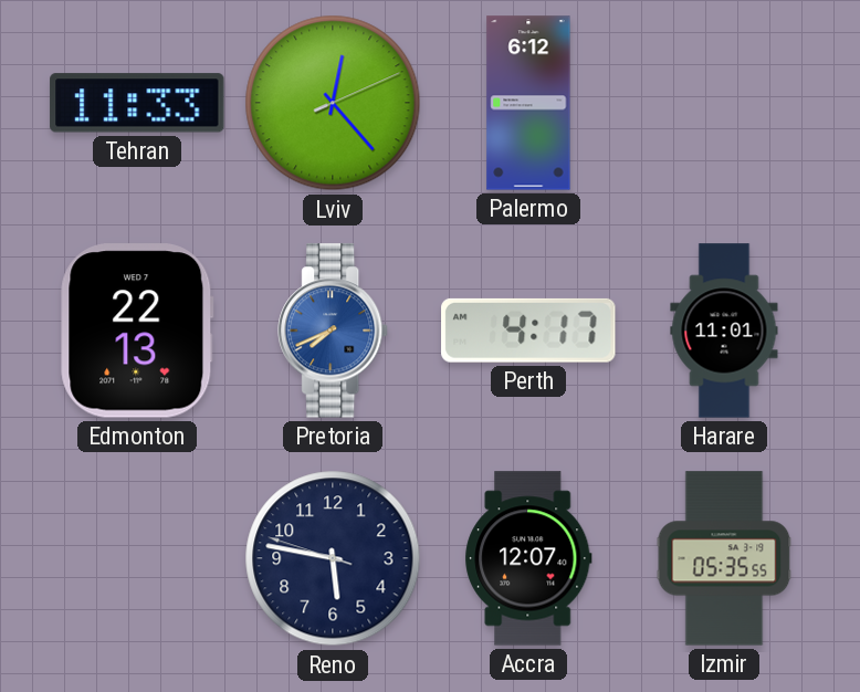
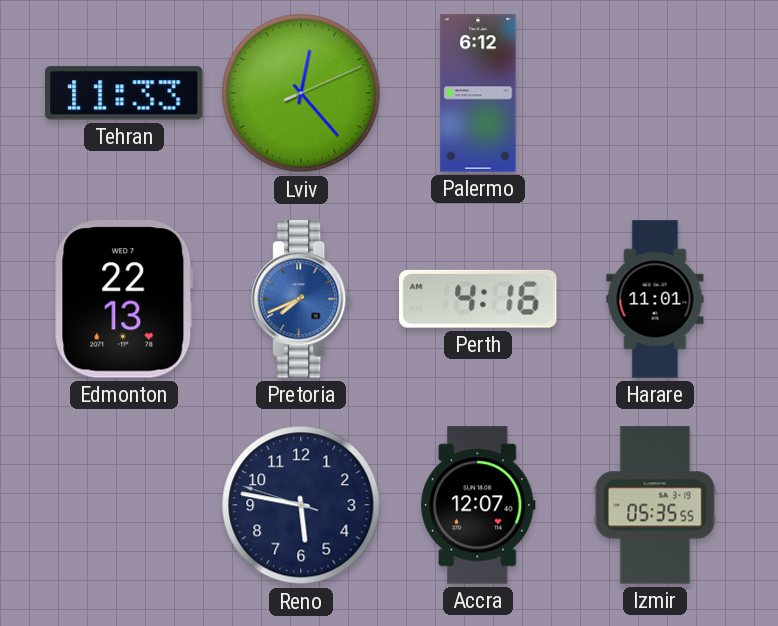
Perth: 4:17 -> 4:16
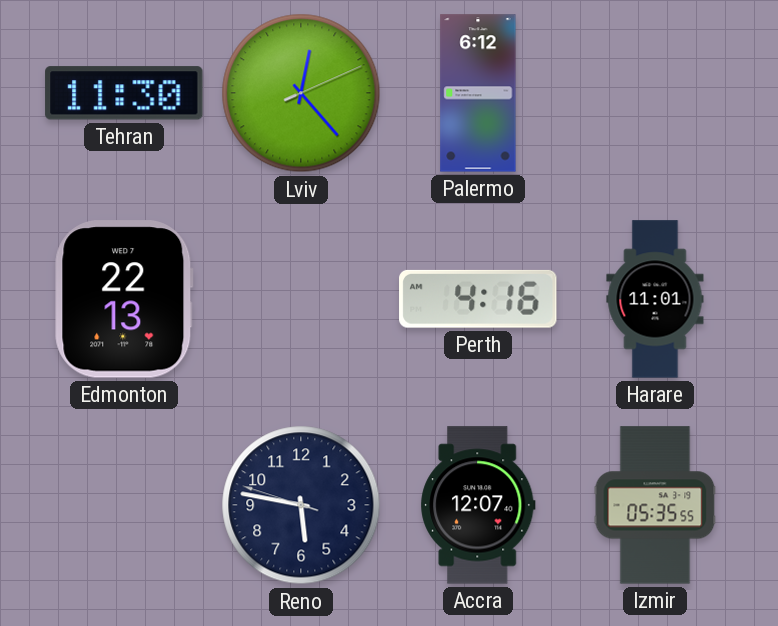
Tehran: 11:33 -> 11:30
Pretoria: 7:41 -> none
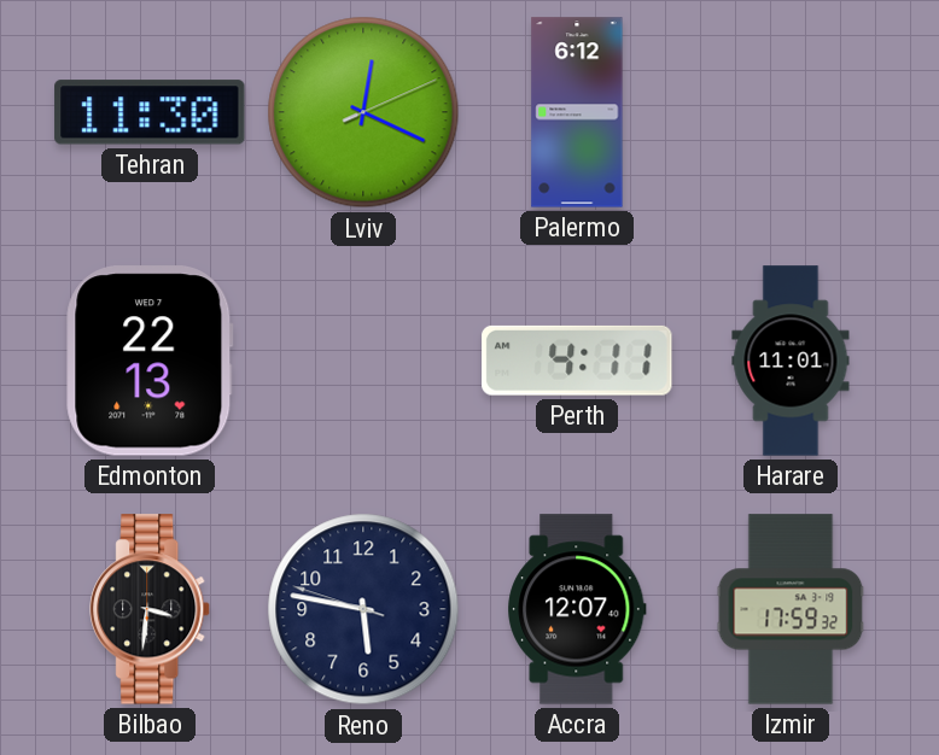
Lviv: 12:23 -> 12:19
Perth: 4:16 -> 4:11
Bilbao: none -> 3:31
Izmir: 05:35 -> 17:59
